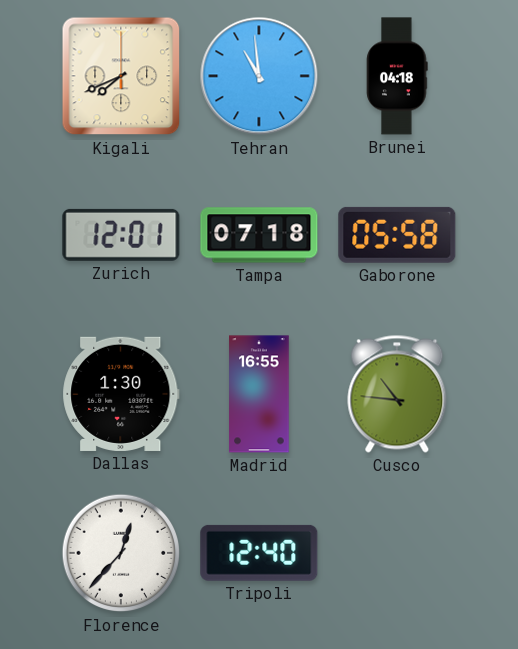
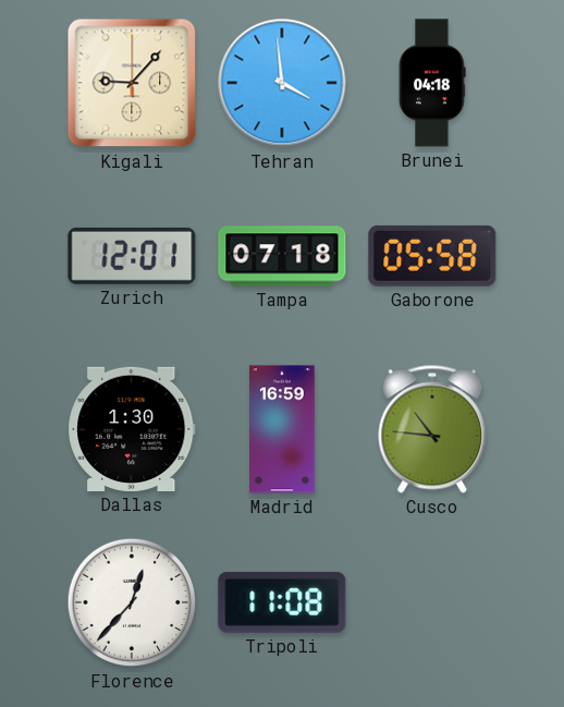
Kigali: 7:41 -> 9:07
Tehran: 10:59 -> 3:59
Madrid: 16:55 -> 16:59
Tripoli: 12:40 -> 11:08
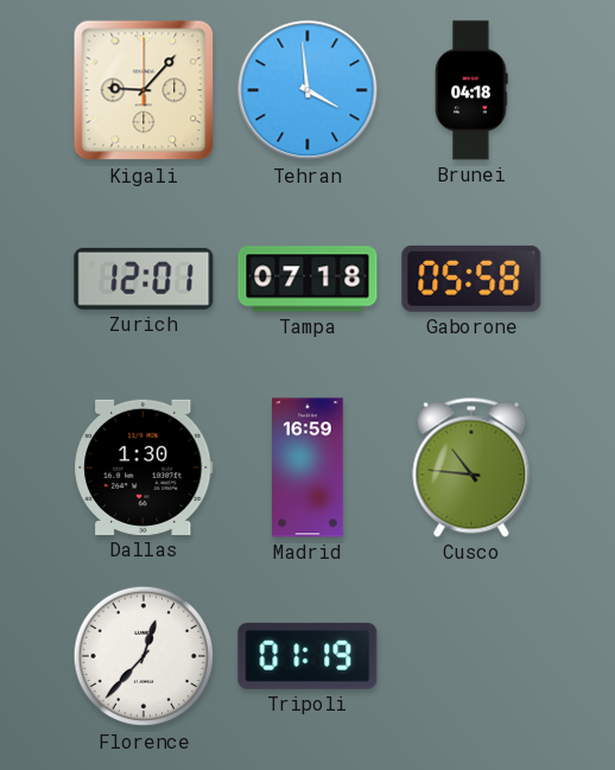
Tripoli: 11:08 -> 01:19
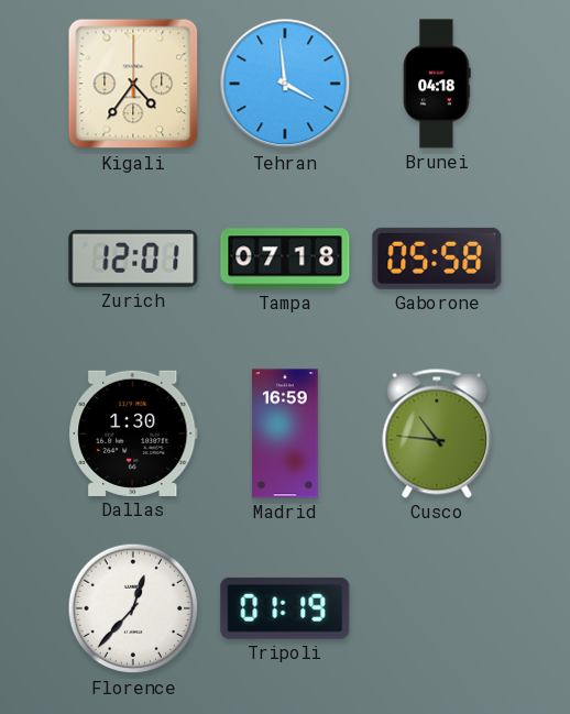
Kigali: 9:07 -> 4:36
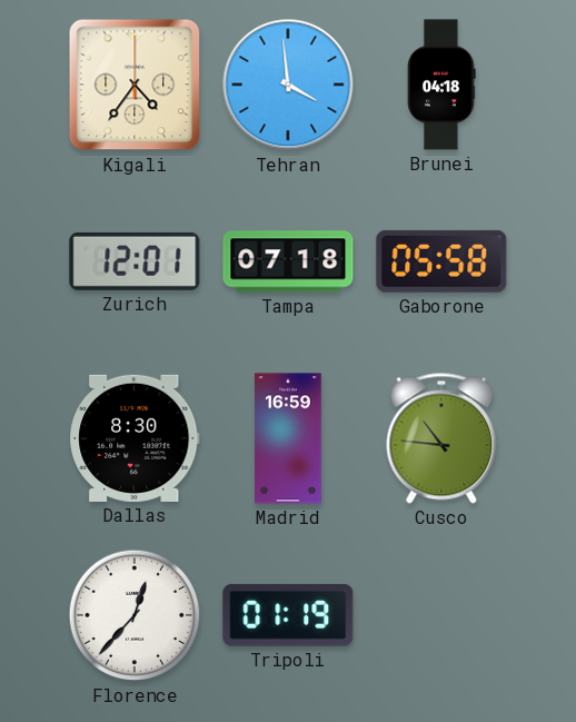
Dallas: 1:30 -> 8:30
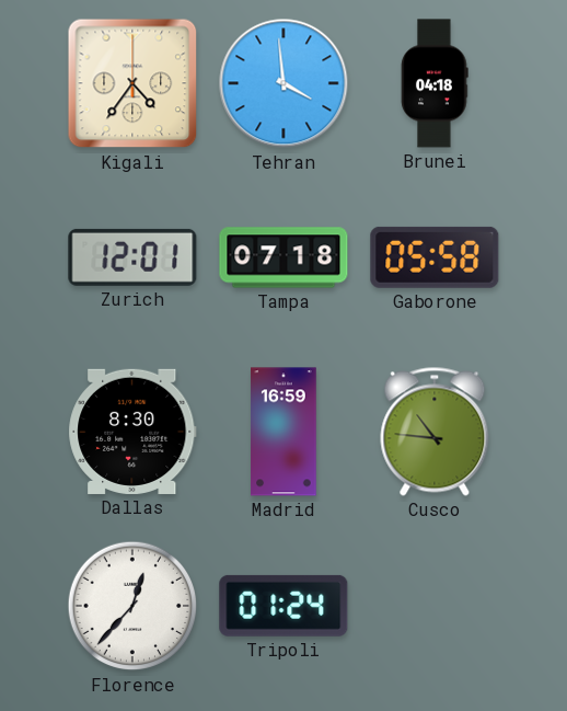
Tripoli: 01:19 -> 01:24
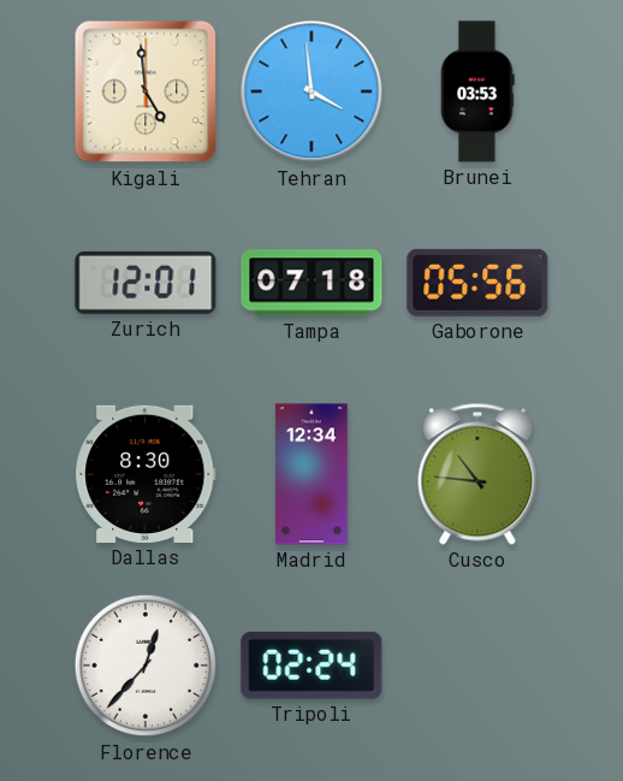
Kigali: 4:36 -> 4:59
Brunei: 04:18 -> 03:53
Gaborone: 05:58 -> 05:56
Madrid: 16:59 -> 12:34
Tripoli: 01:24 -> 02:24
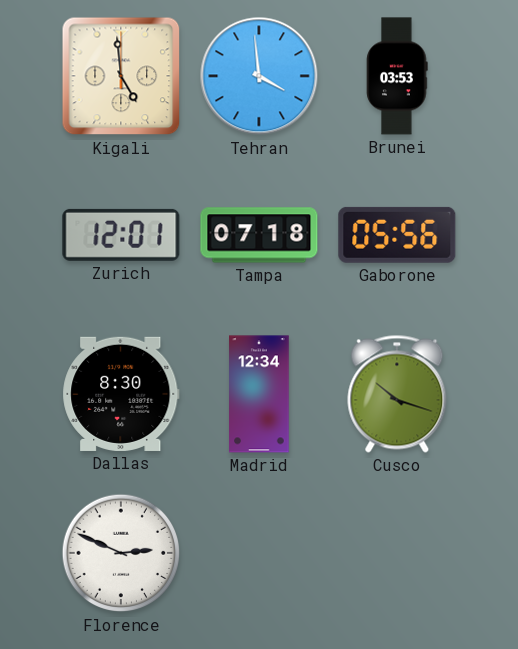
Cusco: 10:46 -> 10:18
Florence: 12:37 -> 2:49
Tripoli: 02:24 -> none
